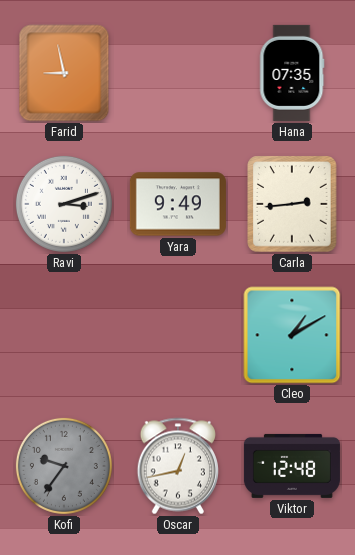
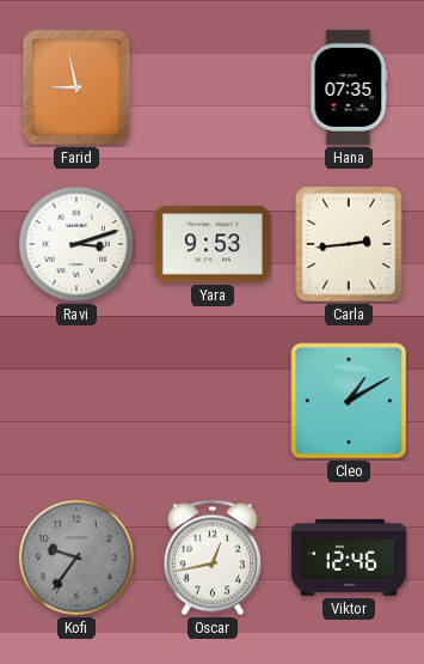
Yara: 9:49 -> 9:53
Viktor: 12:48 -> 12:46
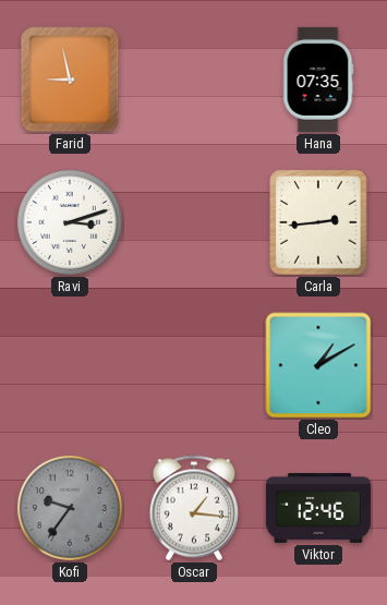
Yara: 9:53 -> none
Oscar: 12:43 -> 1:16
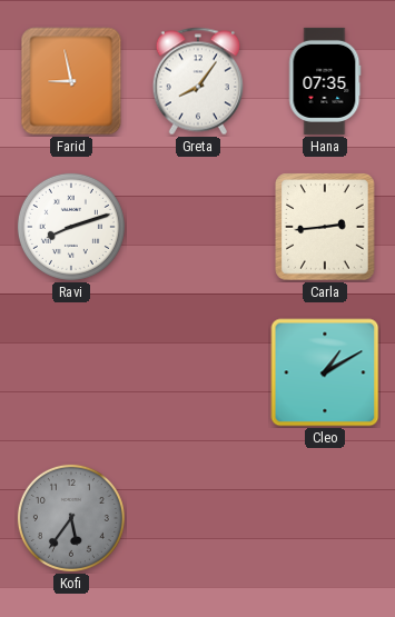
Greta: none -> 8:06
Ravi: 3:12 -> 8:12
Kofi: 9:36 -> 5:36
Oscar: 1:16 -> none
Viktor: 12:46 -> none
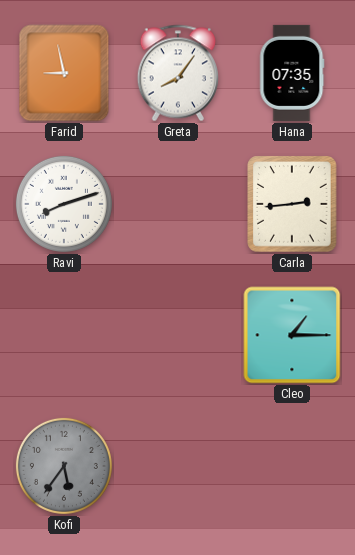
Cleo: 1:10 -> 1:15
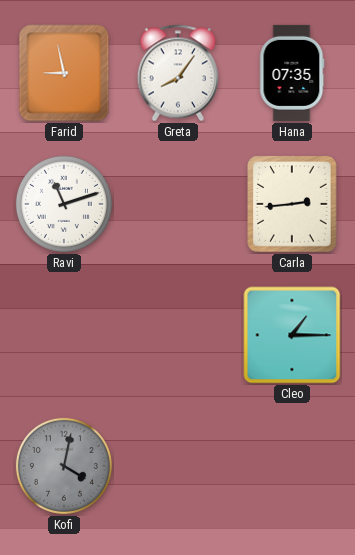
Ravi: 8:12 -> 11:12
Kofi: 5:36 -> 4:02
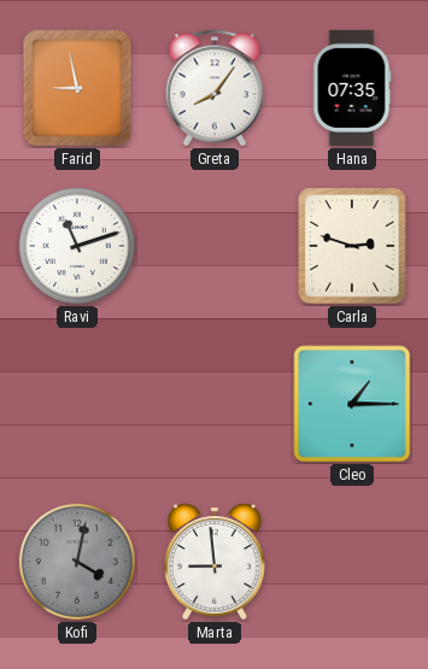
Carla: 2:44 -> 2:48
Marta: none -> 8:59
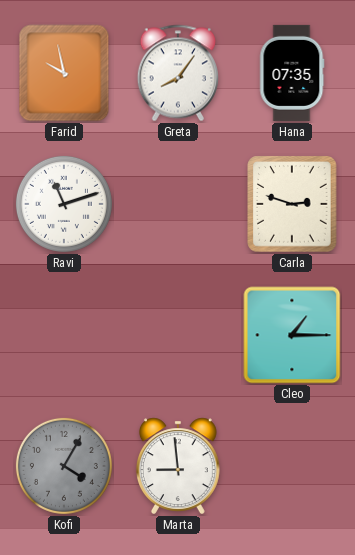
Farid: 8:58 -> 9:58
Kofi: 4:02 -> 4:05
